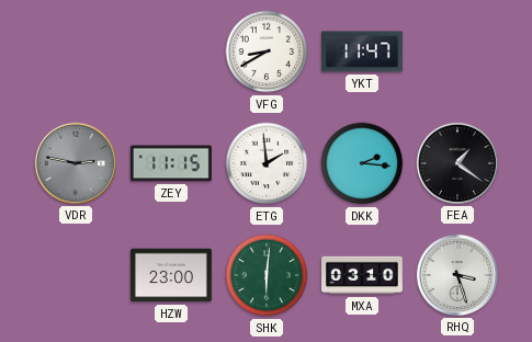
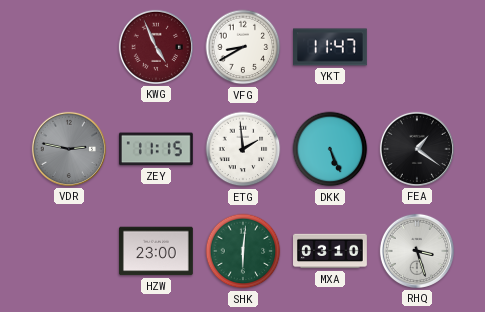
KWG: none -> 4:56
DKK: 2:16 -> 5:26
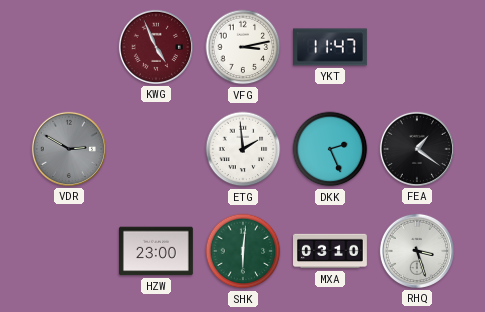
VFG: 8:40 -> 3:13
VDR: 2:47 -> 2:50
ZEY: 11:15 -> none
DKK: 5:26 -> 2:26
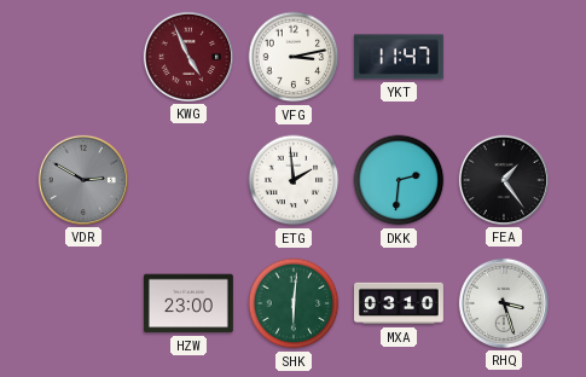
DKK: 2:26 -> 2:31
FEA: 1:21 -> 1:24
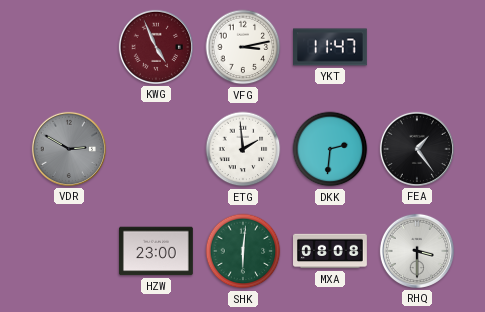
MXA: 03:10 -> 08:08
RHQ: 3:27 -> 3:30
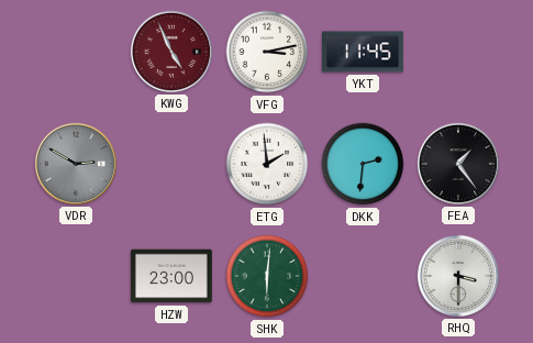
YKT: 11:47 -> 11:45
MXA: 08:08 -> none
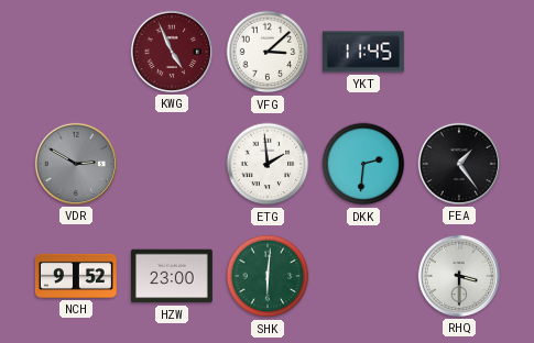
VFG: 3:13 -> 3:08
NCH: none -> 9:52
